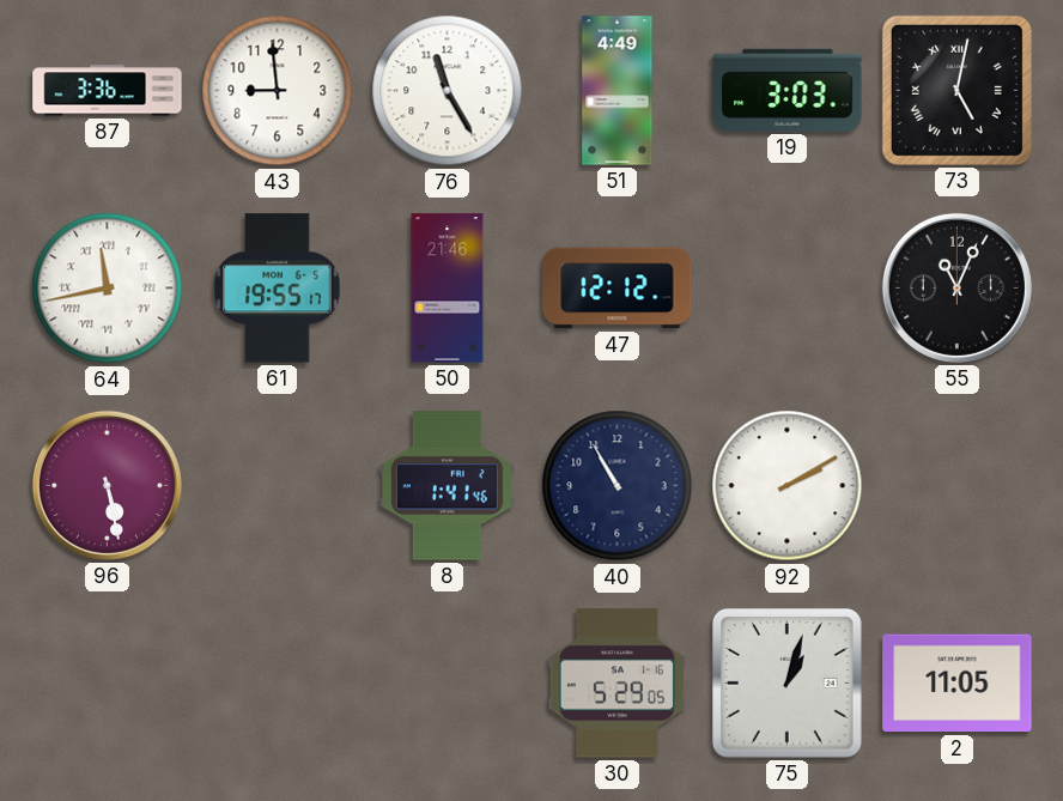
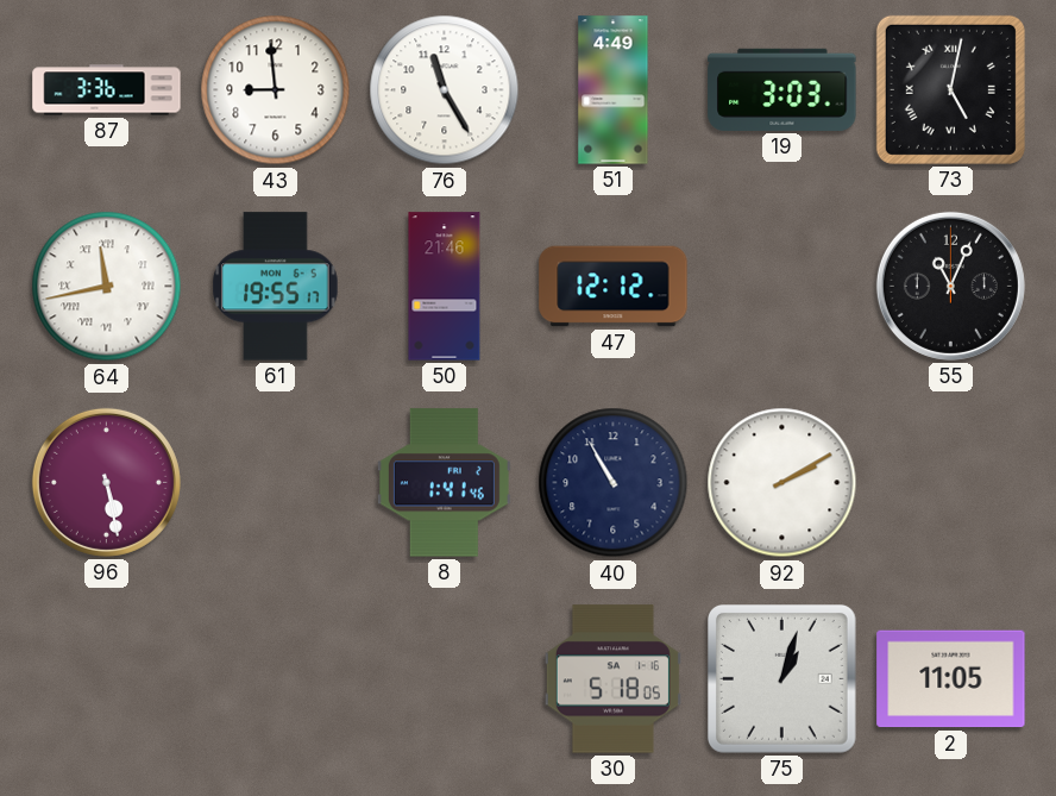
30: 5:29 -> 5:18
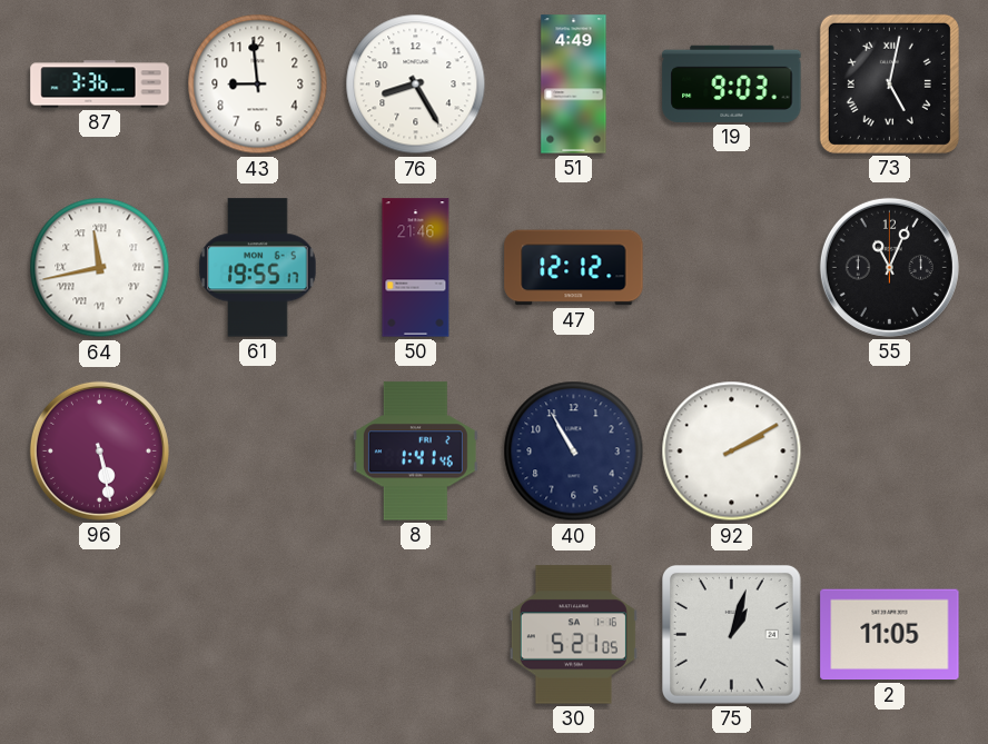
76: 11:25 -> 8:25
19: 3:03 -> 9:03
30: 5:18 -> 5:21
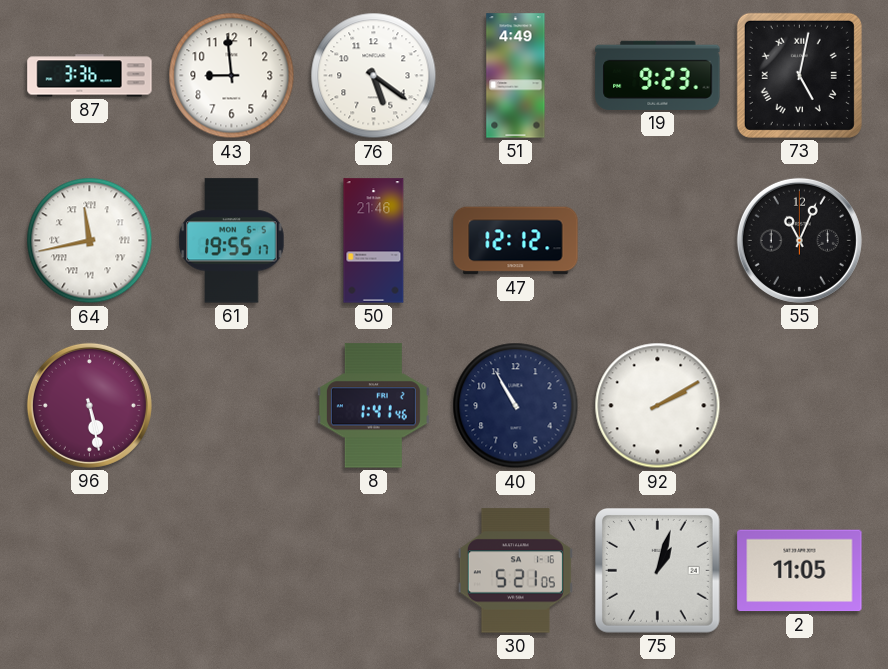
76: 8:25 -> 5:21
19: 9:03 -> 9:23
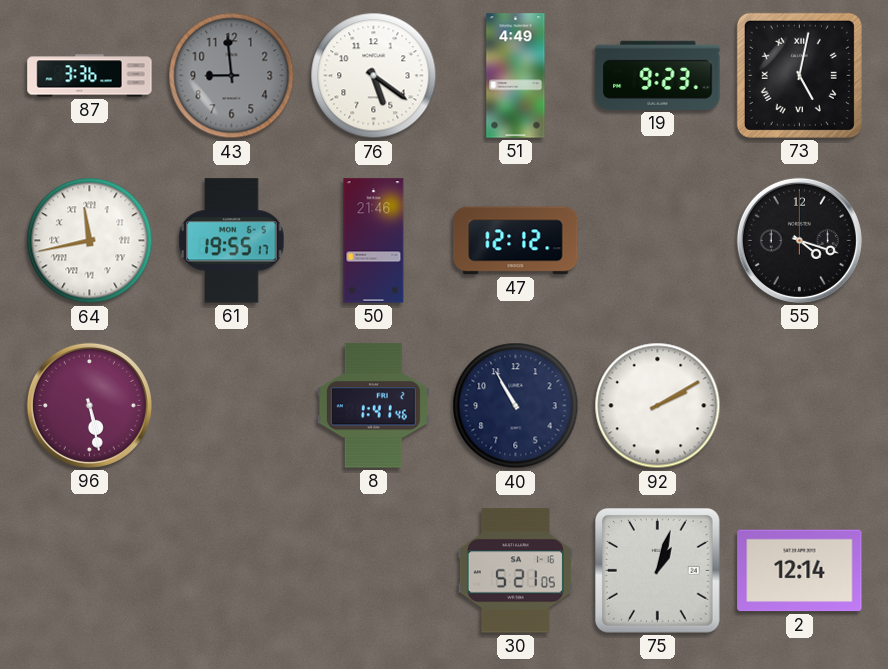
43 dial: white -> grey
55: 11:04 -> 4:18
2: 11:05 -> 12:14
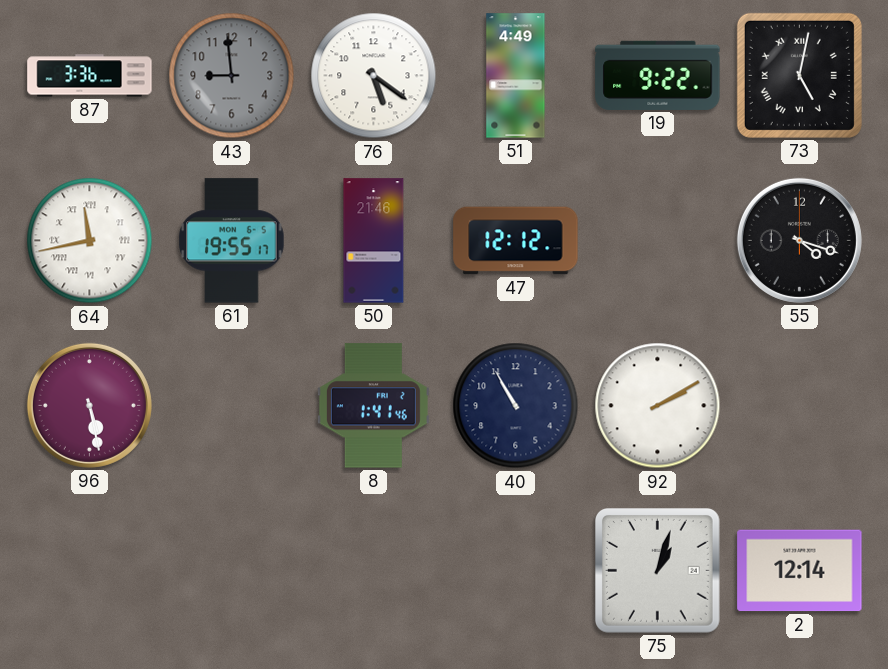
19: 9:23 -> 9:22
30: 5:21 -> none
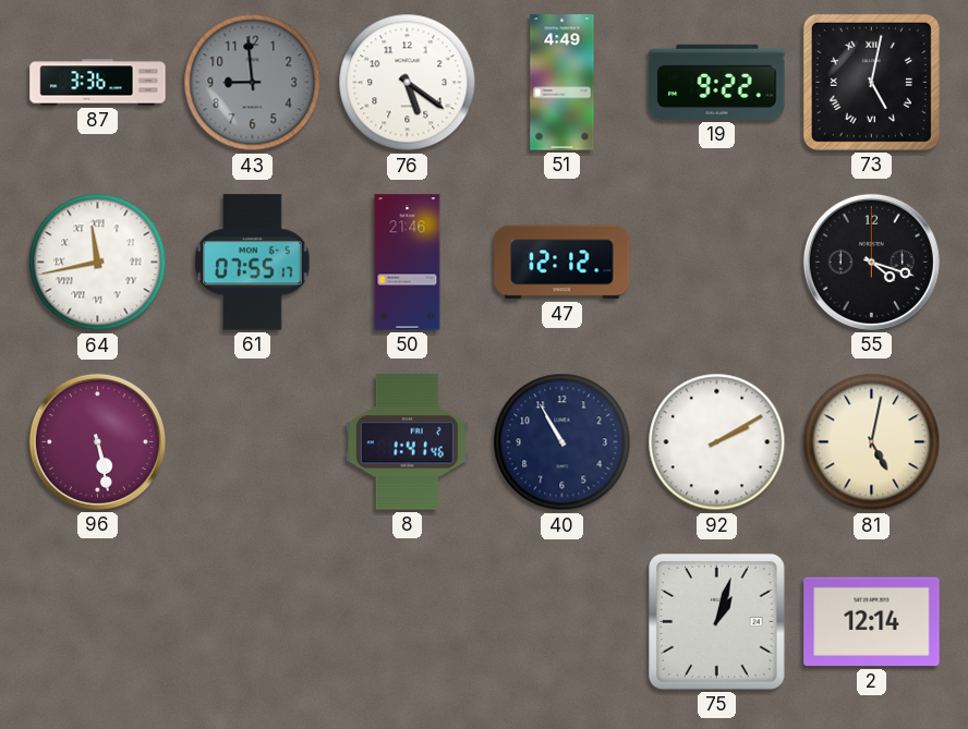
61: 19:55 -> 07:55
81: none -> 5:02
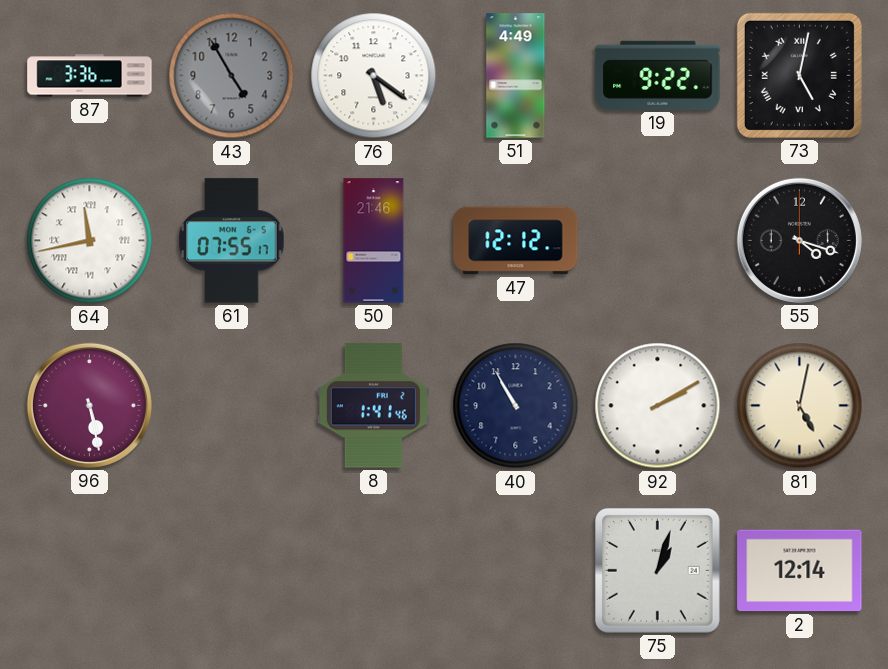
43: 8:59 -> 4:55
